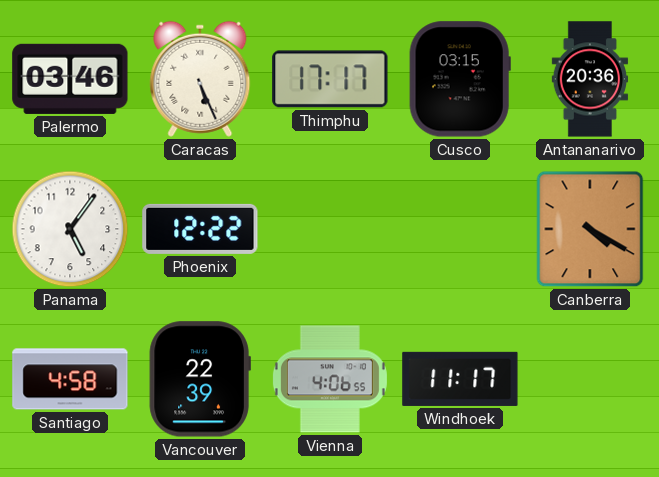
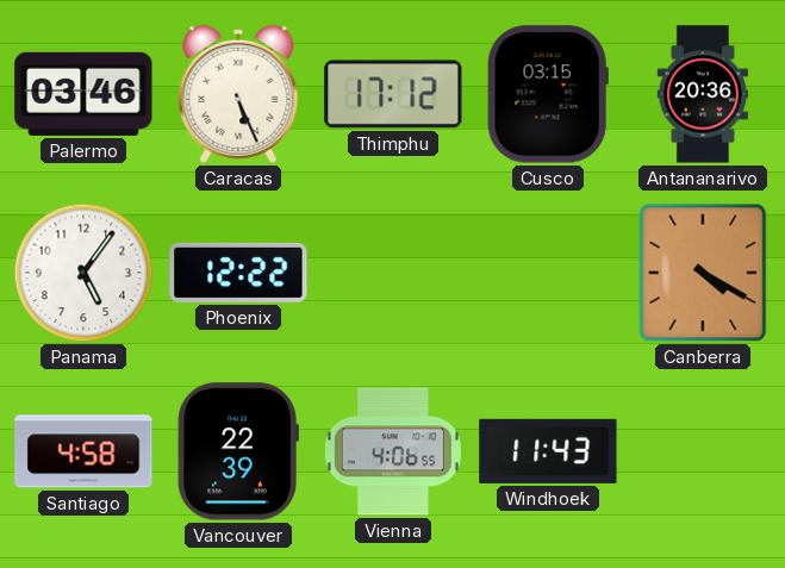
Thimphu: 17:17 -> 17:12
Windhoek: 11:17 -> 11:43
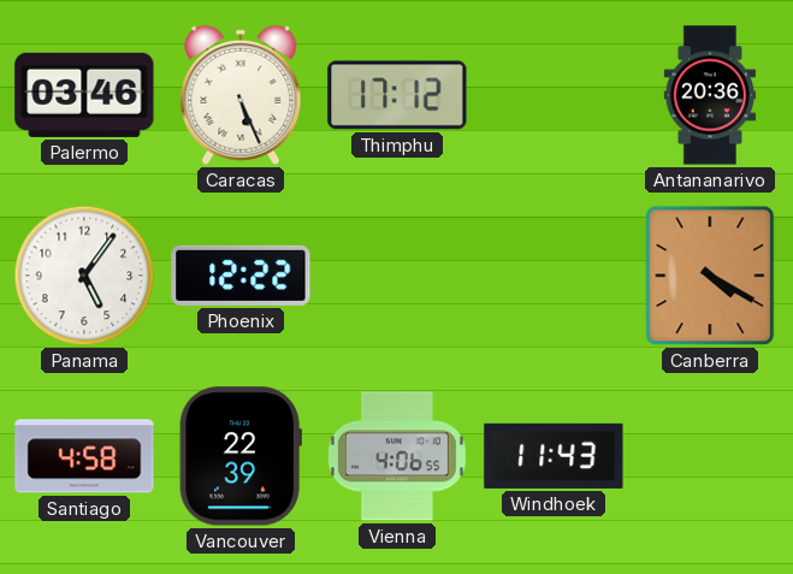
Cusco: 03:15 -> none
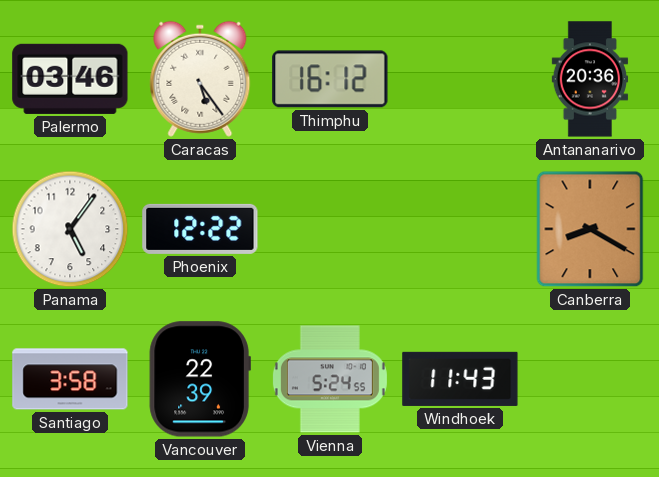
Caracas: 5:26 -> 5:24
Thimphu: 17:12 -> 16:12
Canberra: 4:20 -> 8:20
Santiago: 4:58 -> 3:58
Vienna: 4:06 -> 5:24
